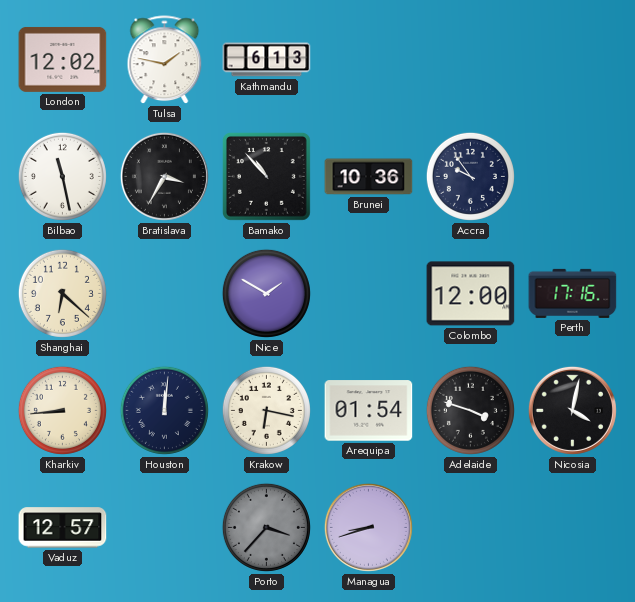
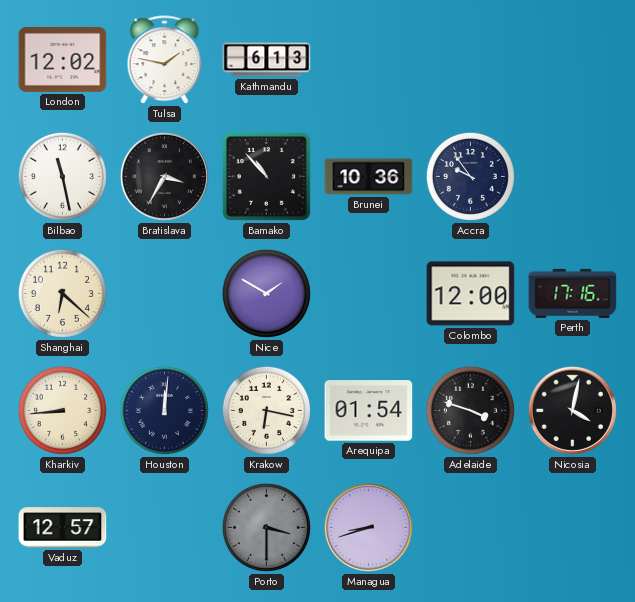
Porto: 3:37 -> 3:30
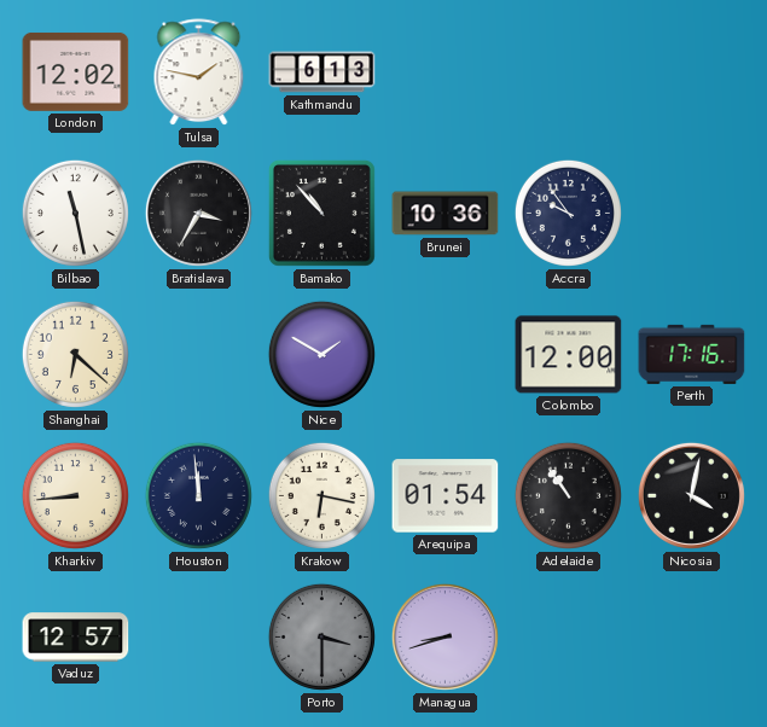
Houston: 12:01 -> 11:59
Adelaide: 3:48 -> 10:54
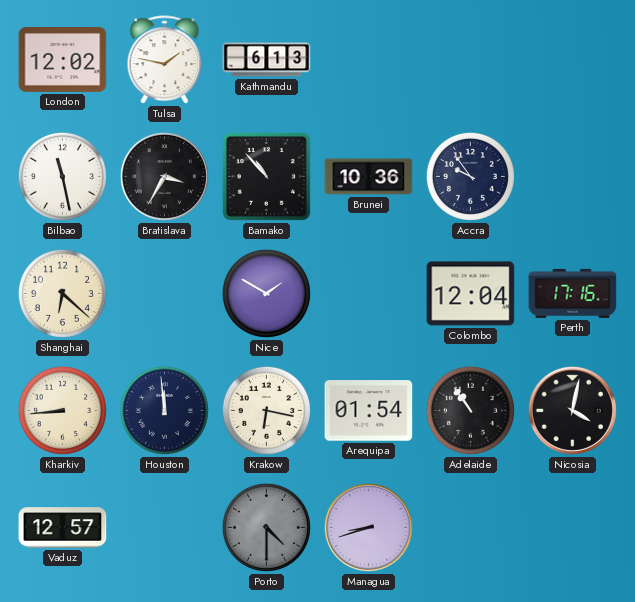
Colombo: 12:00 -> 12:04
Porto: 3:30 -> 4:30
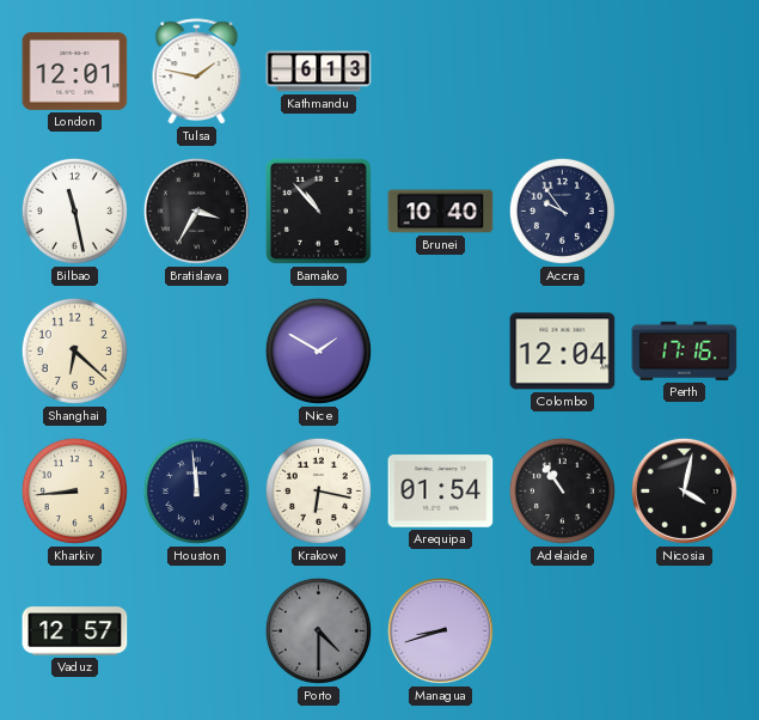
London: 12:02 -> 12:01
Brunei: 10:36 -> 10:40
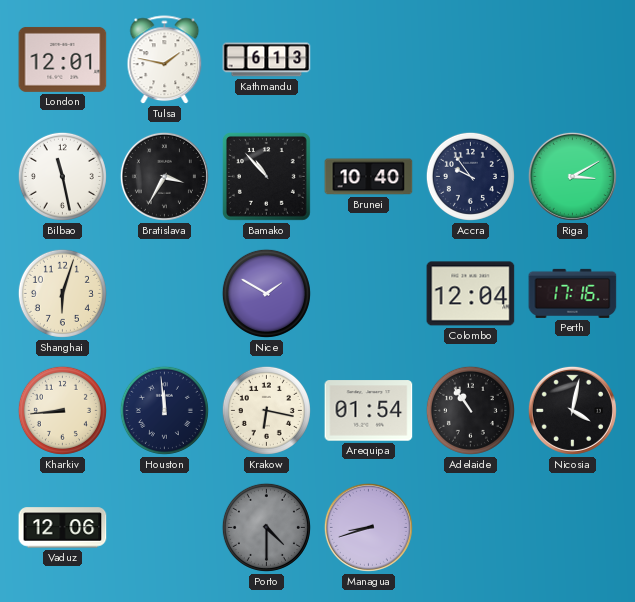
Riga: none -> 3:10
Shanghai: 6:22 -> 6:03
Vaduz: 12:57 -> 12:06
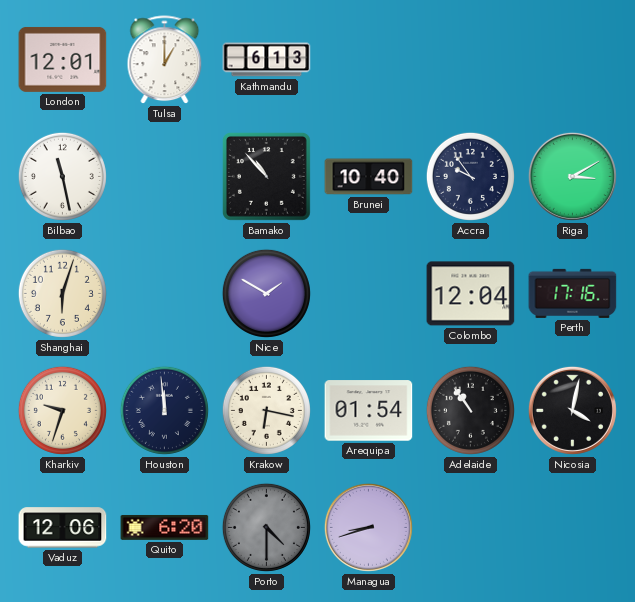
Tulsa: 1:47 -> 1:00
Bratislava: 3:35 -> none
Kharkiv: 8:44 -> 9:33
Quito: none -> 6:20
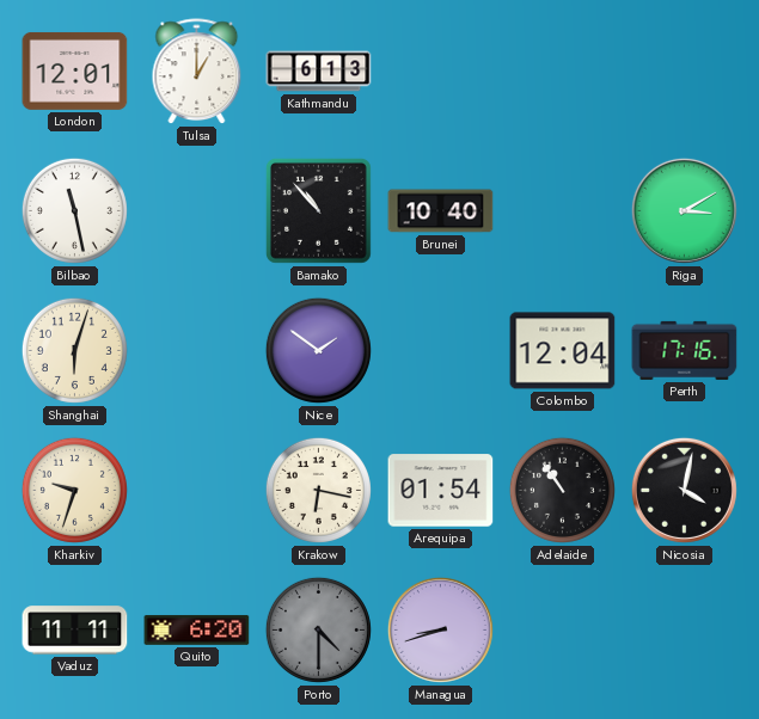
Accra: 9:54 -> none
Nice: 1:50 -> 1:51
Houston: 11:59 -> none
Vaduz: 12:06 -> 11:11
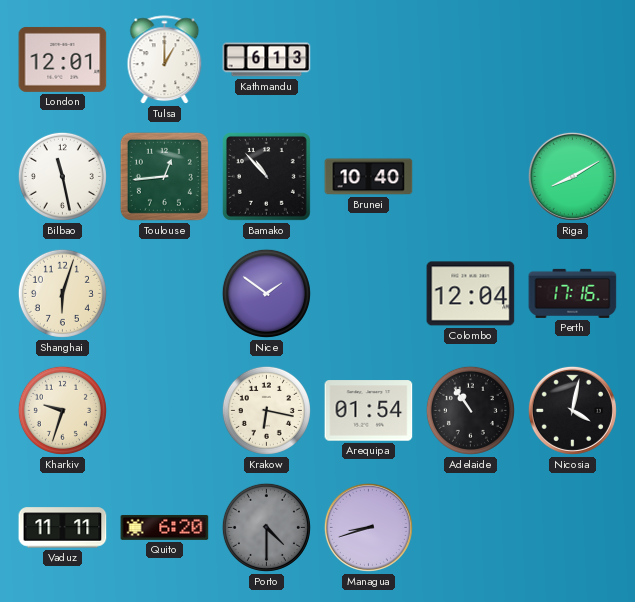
Toulouse: none -> 12:44
Riga: 3:10 -> 8:10
